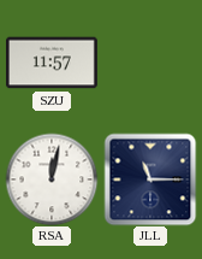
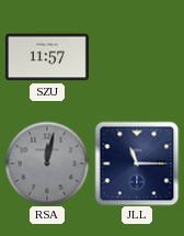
RSA dial: white -> grey
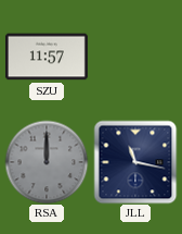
RSA: 12:02 -> 12:00
JLL: 11:15 -> 11:17
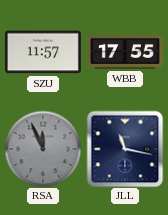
WBB: none -> 17:55
RSA: 12:00 -> 11:56
